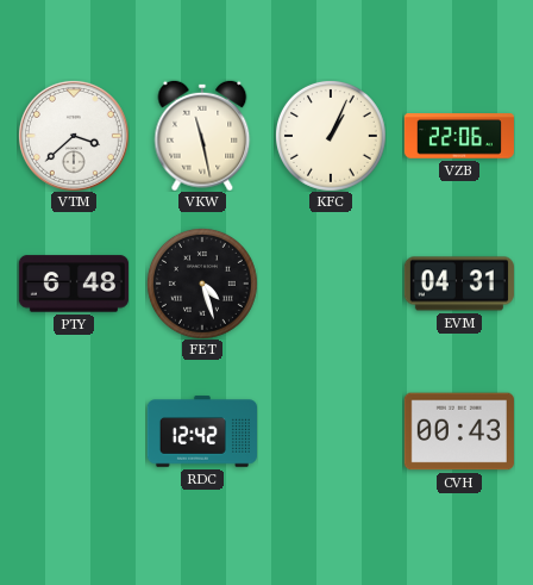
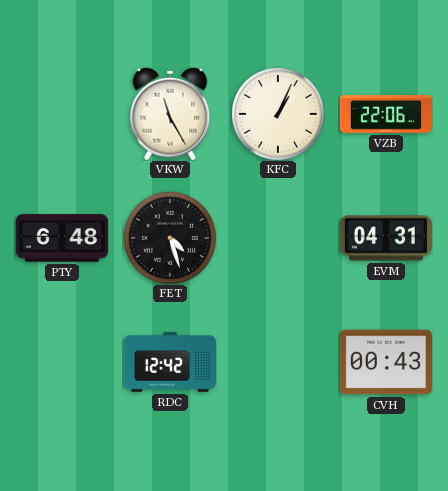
VTM: 3:38 -> none
VKW: 11:28 -> 11:25
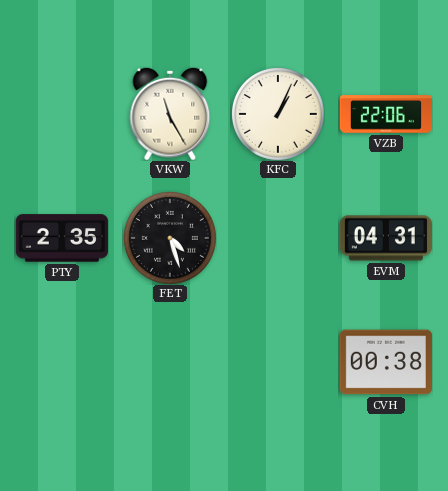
PTY: 6:48 -> 2:35
RDC: 12:42 -> none
CVH: 00:43 -> 00:38
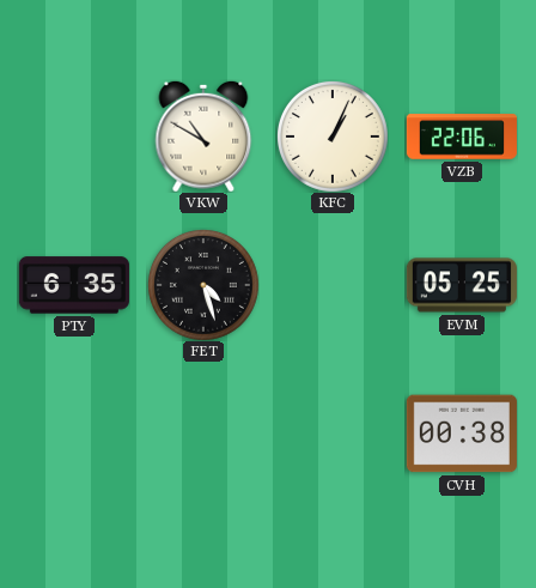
VKW: 11:25 -> 10:50
PTY: 2:35 -> 6:35
EVM: 04:31 -> 05:25
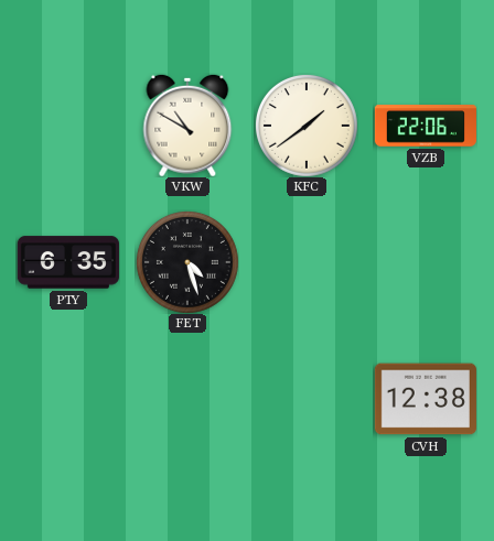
KFC: 1:04 -> 1:39
EVM: 05:25 -> none
CVH: 00:38 -> 12:38
